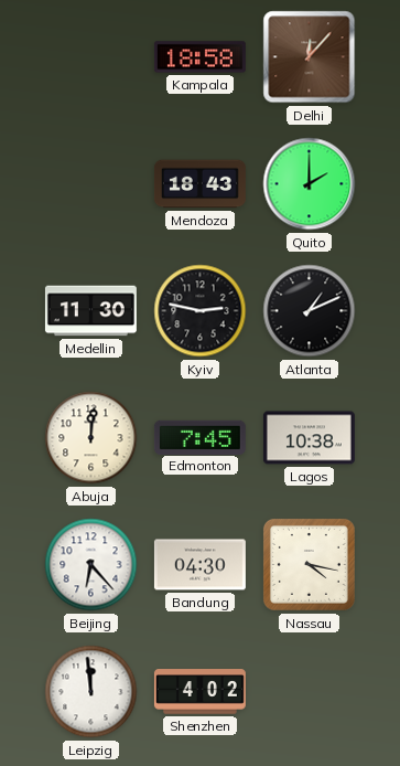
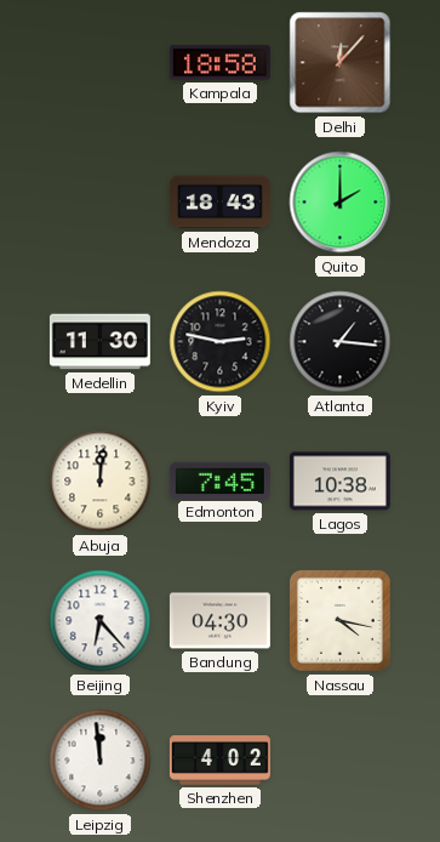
Atlanta: 1:11 -> 1:16
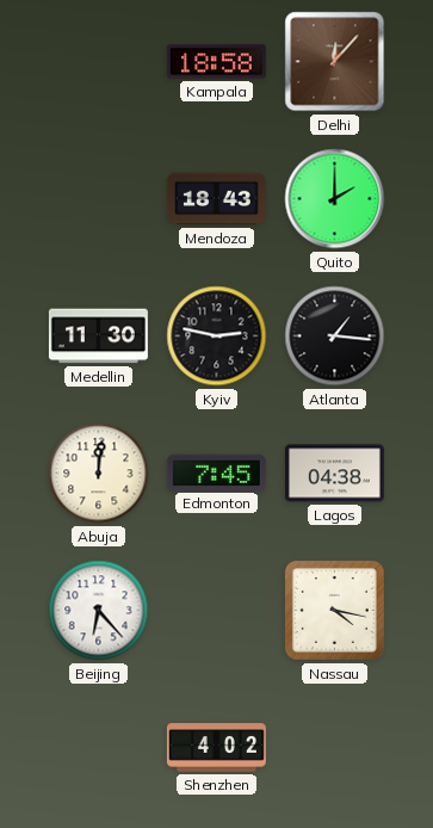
Lagos: 10:38 -> 04:38
Bandung: 04:30 -> none
Leipzig: 11:59 -> none
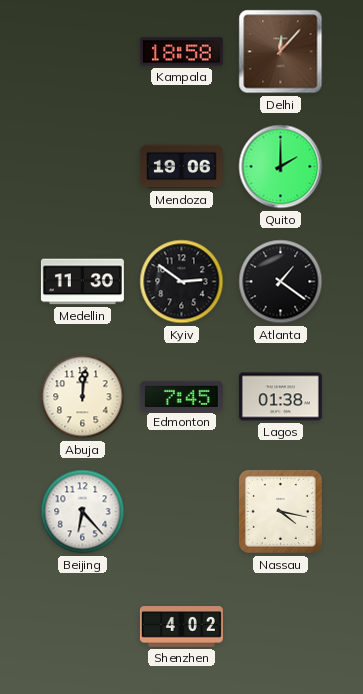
Mendoza: 18:43 -> 19:06
Kyiv: 2:47 -> 2:51
Atlanta: 1:16 -> 1:21
Lagos: 04:38 -> 01:38
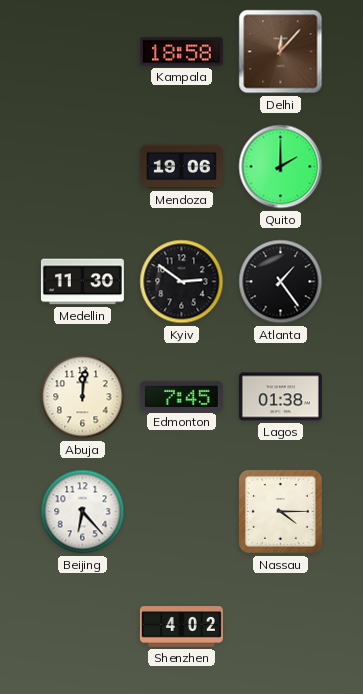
Atlanta: 1:21 -> 1:24
Nassau: 4:17 -> 4:15
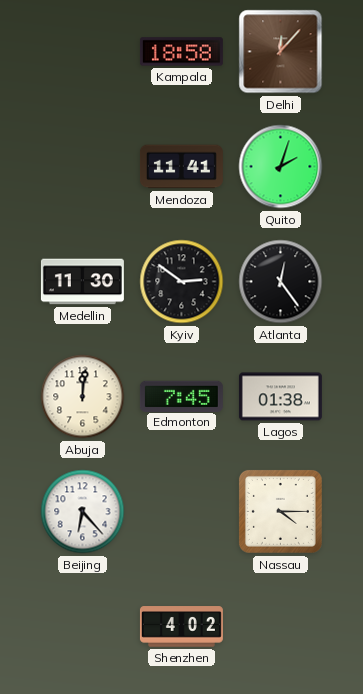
Mendoza: 19:06 -> 11:41
Quito: 2:00 -> 2:03
Atlanta: 1:24 -> 12:24
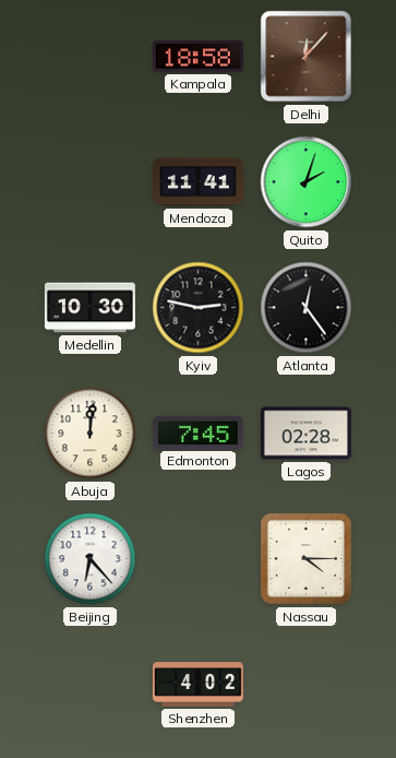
Medellin: 11:30 -> 10:30
Kyiv: 2:51 -> 2:47
Lagos: 01:38 -> 02:28
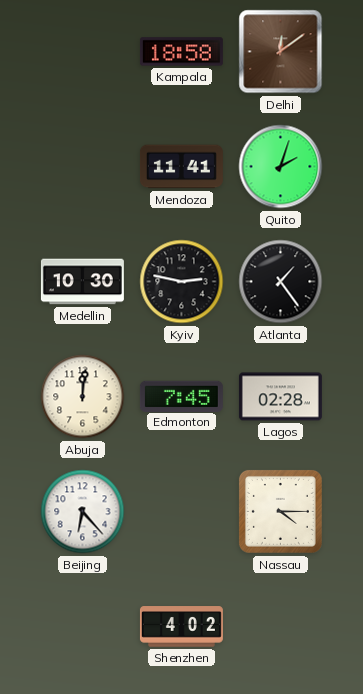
Delhi: 12:07 -> 12:09
Atlanta: 12:24 -> 1:24
